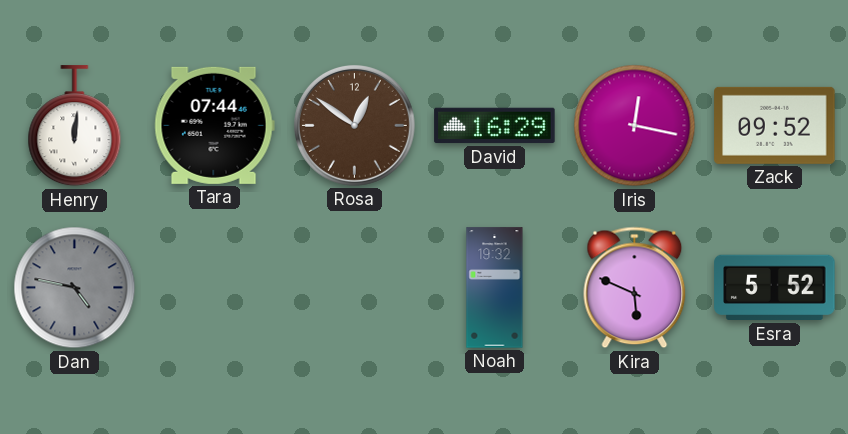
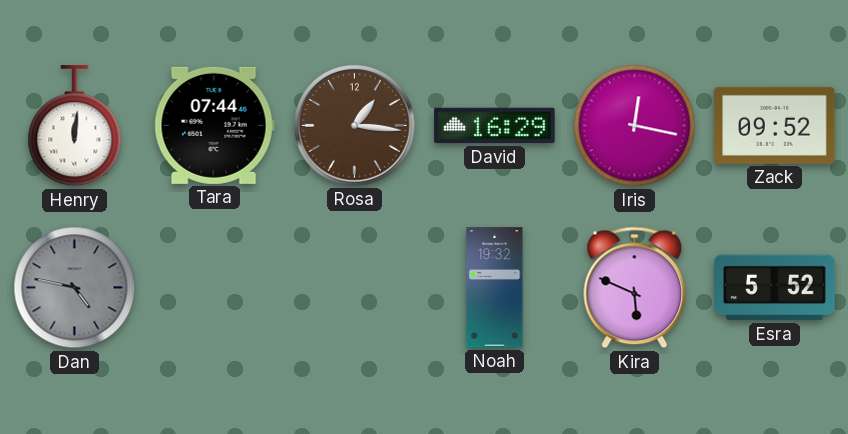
Rosa: 12:51 -> 1:16
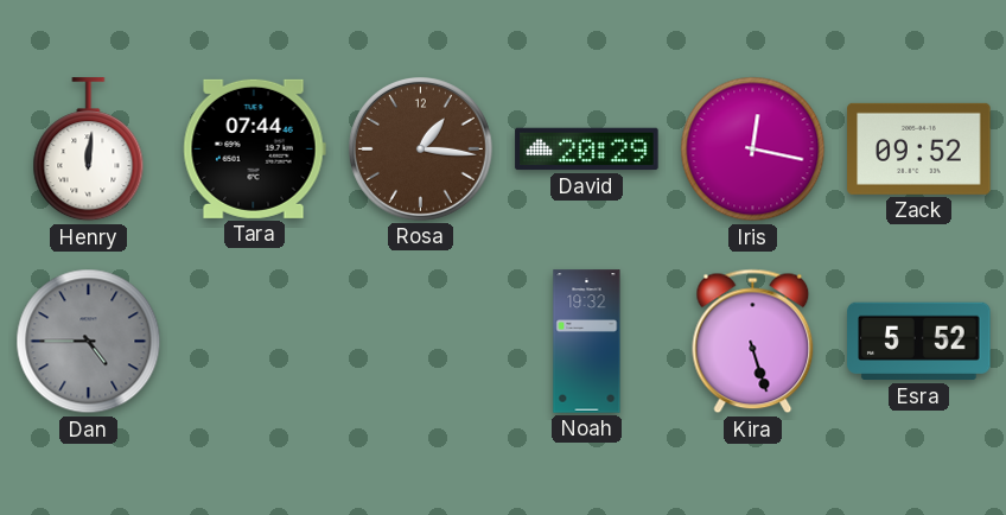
David: 16:29 -> 20:29
Dan: 4:47 -> 4:45
Kira: 5:49 -> 5:27
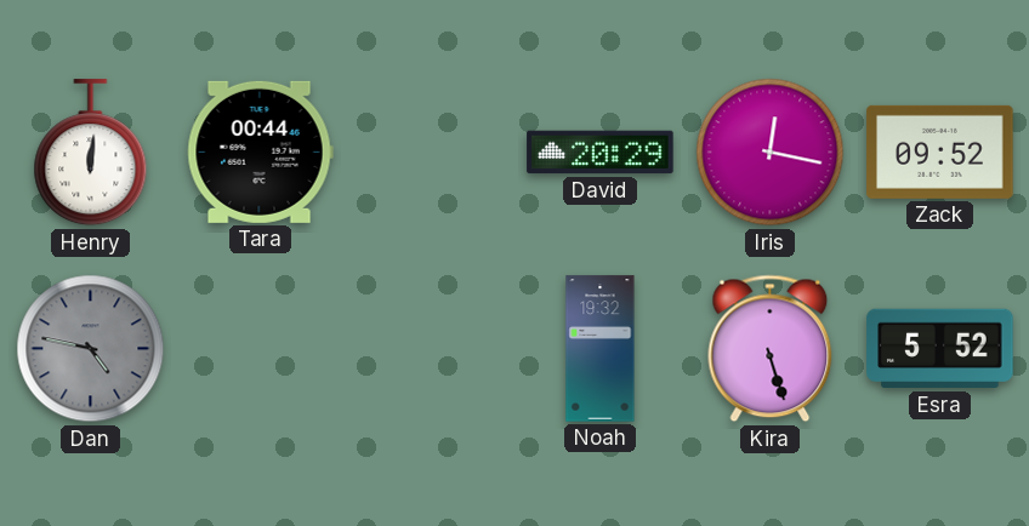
Tara: 07:44 -> 00:44
Rosa: 1:16 -> none
Dan: 4:45 -> 4:47
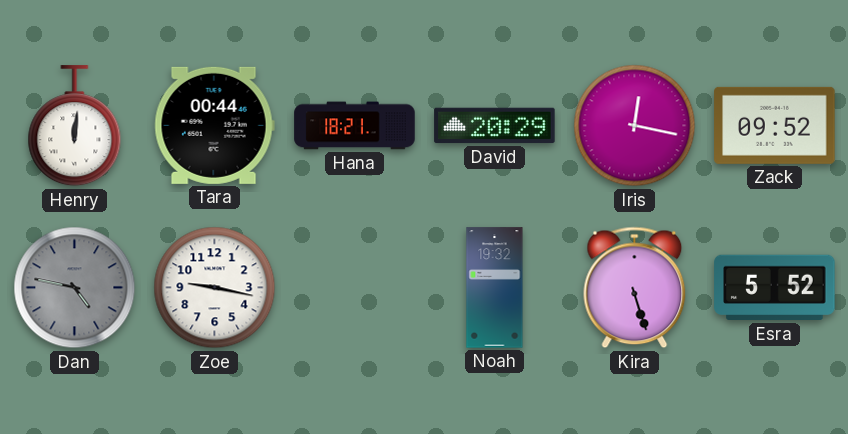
Hana: none -> 18:21
Zoe: none -> 9:17
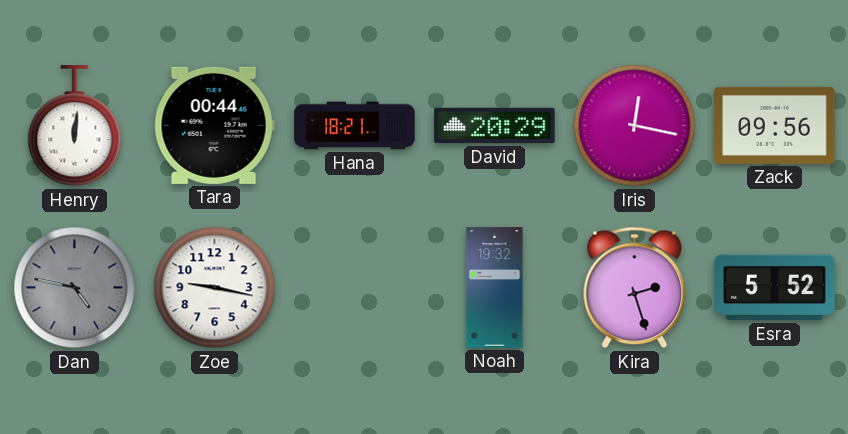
Zack: 09:52 -> 09:56
Kira: 5:27 -> 2:27
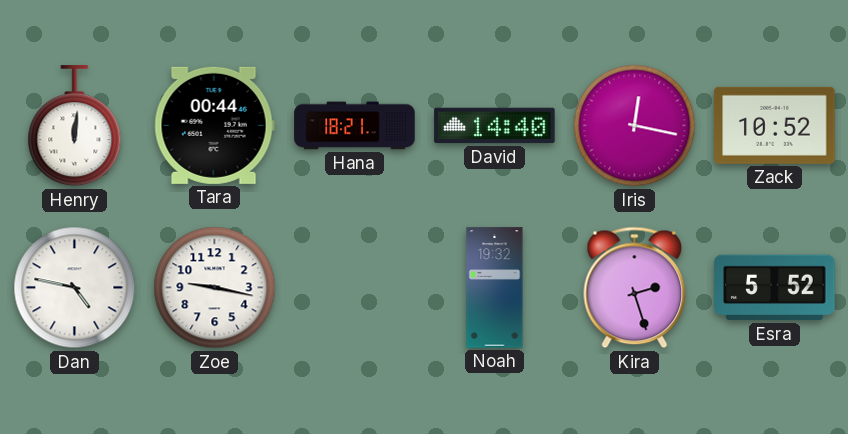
David: 20:29 -> 14:40
Zack: 09:56 -> 10:52
Dan dial: grey -> white
